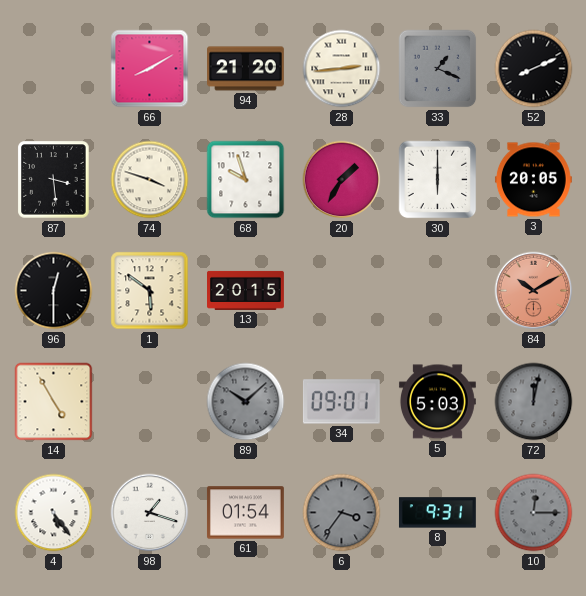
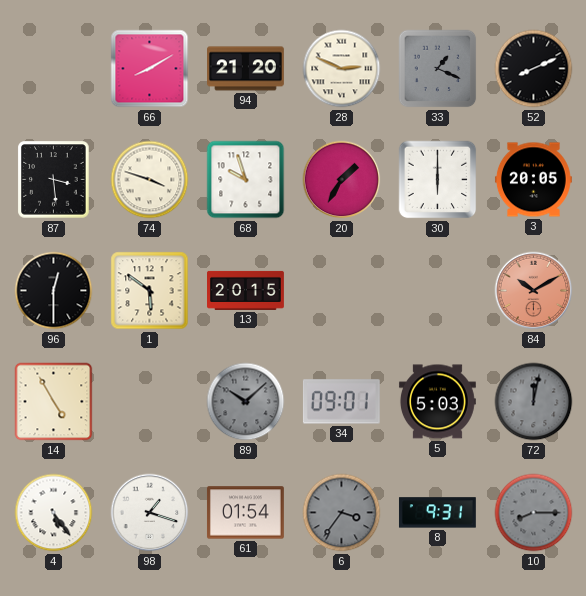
28: 2:44 -> 2:49
10: 12:15 -> 8:15
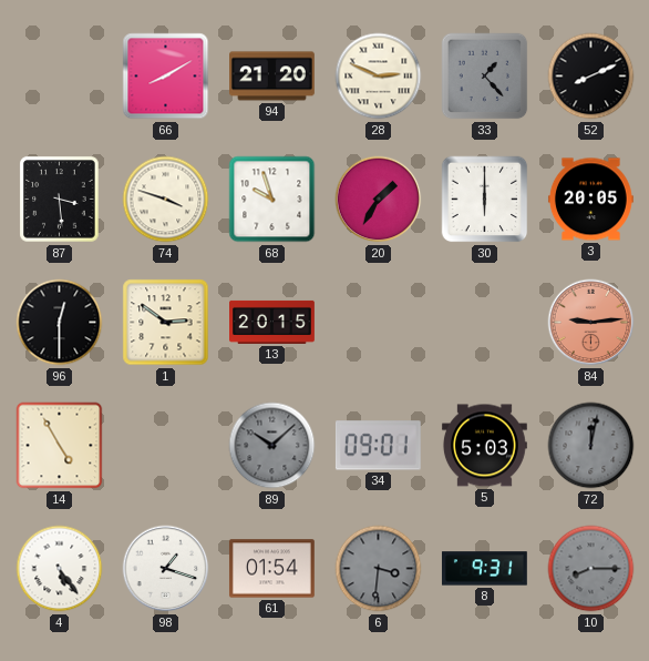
33: 1:19 -> 1:23
1: 5:51 -> 2:51
84: 10:10 -> 9:14
6: 3:36 -> 3:31
